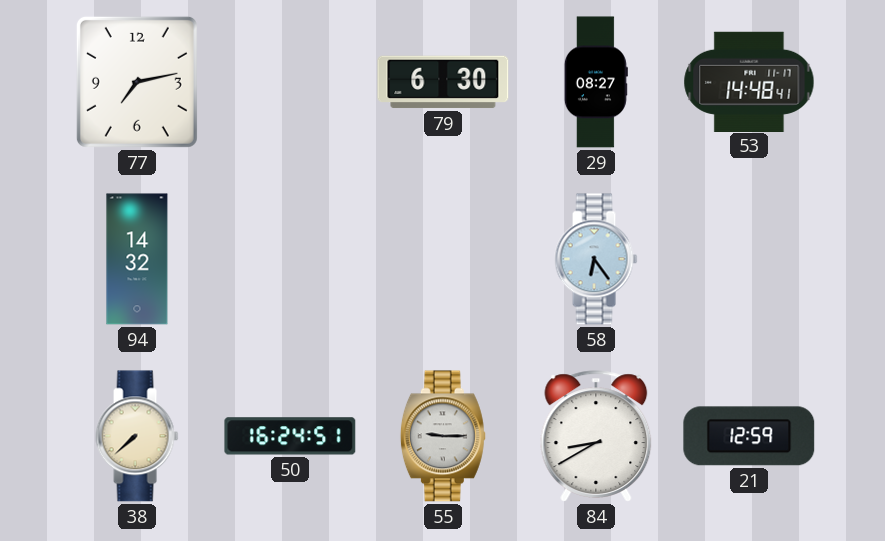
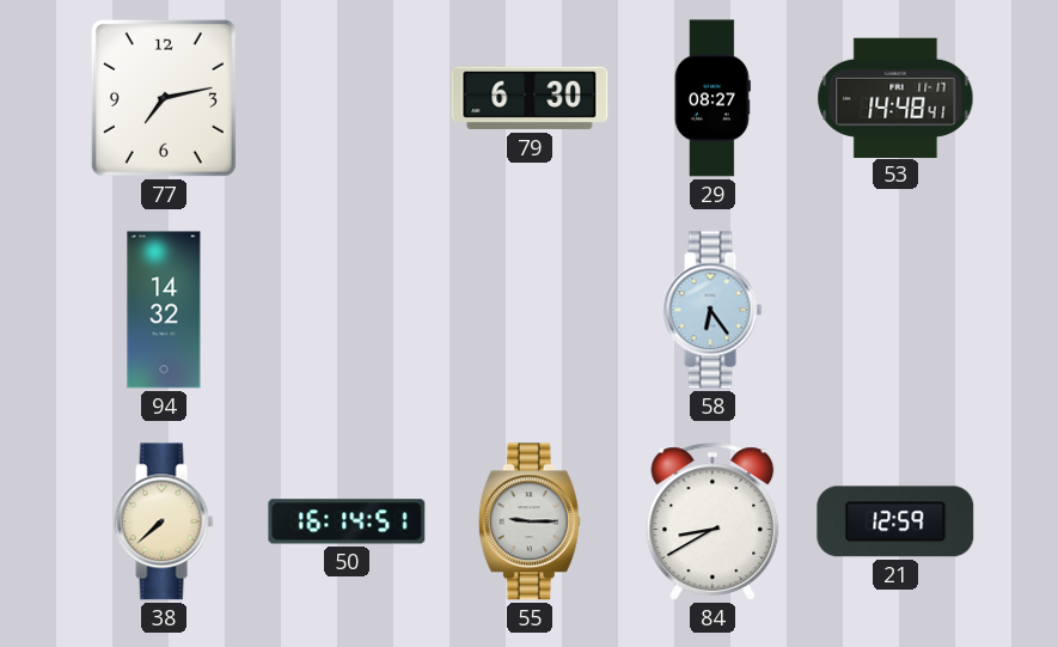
50: 16:24 -> 16:14
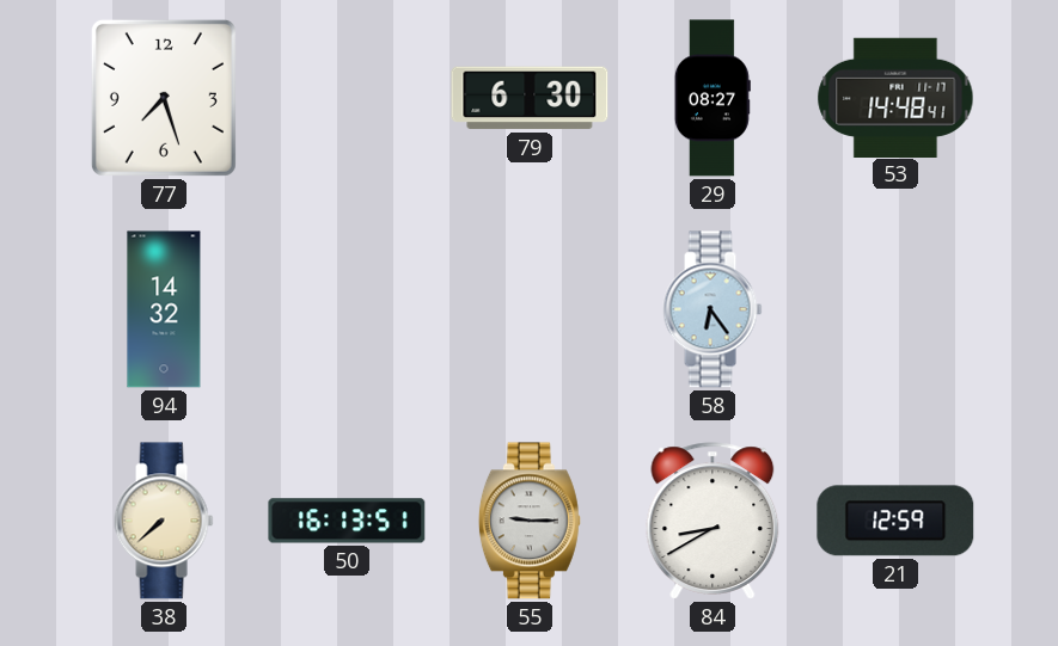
77: 7:13 -> 7:27
50: 16:14 -> 16:13
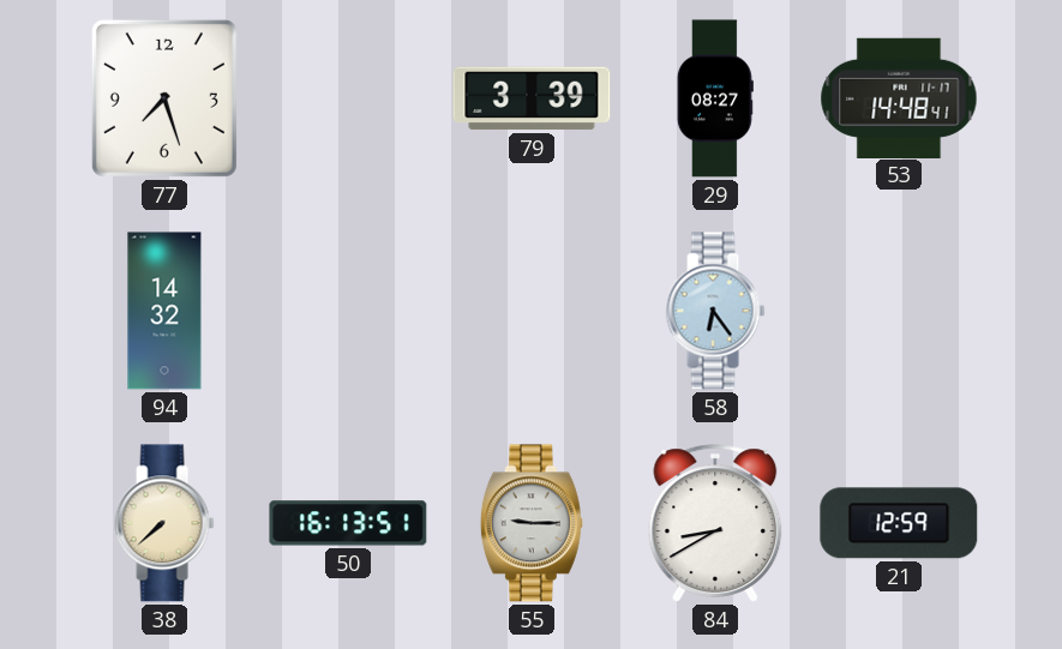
79: 6:30 -> 3:39
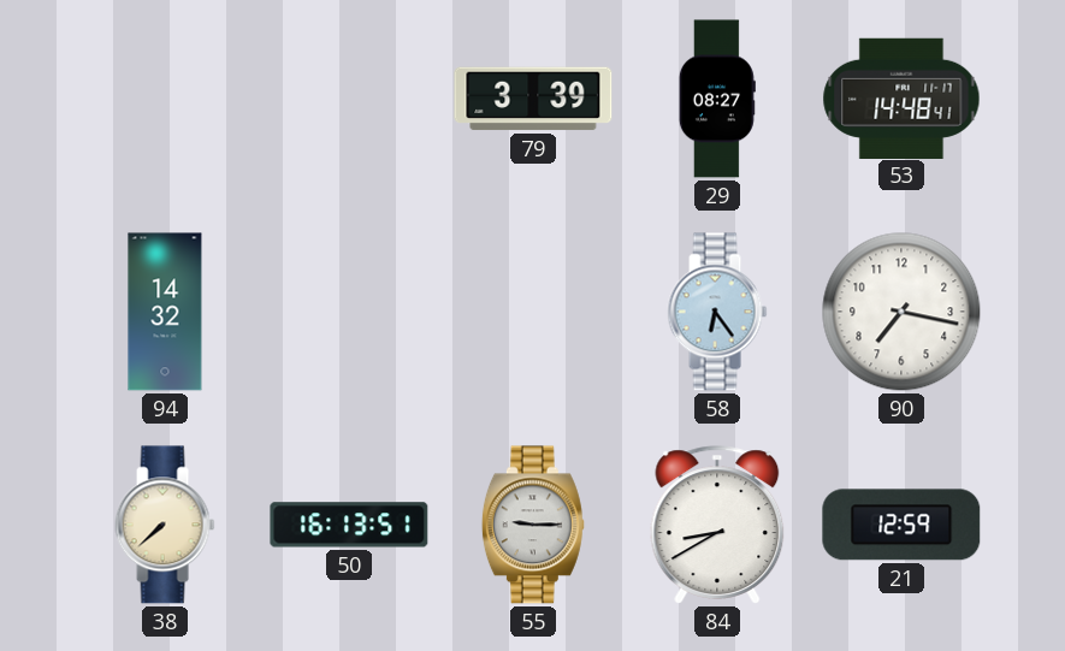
77: 7:27 -> none
90: none -> 7:17
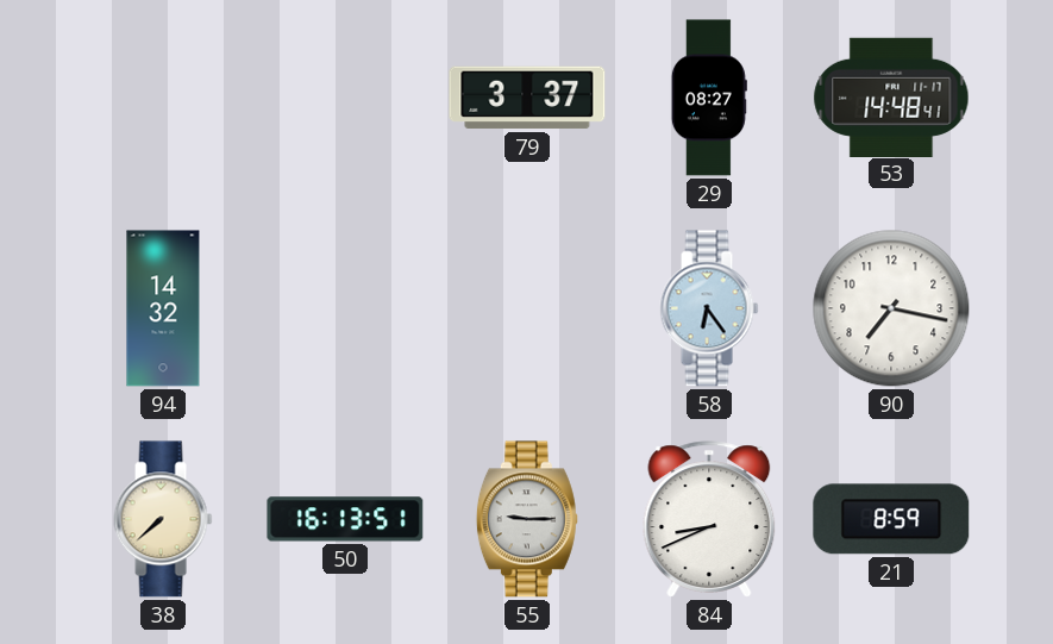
79: 3:39 -> 3:37
84: 8:40 -> 8:41
21: 12:59 -> 8:59
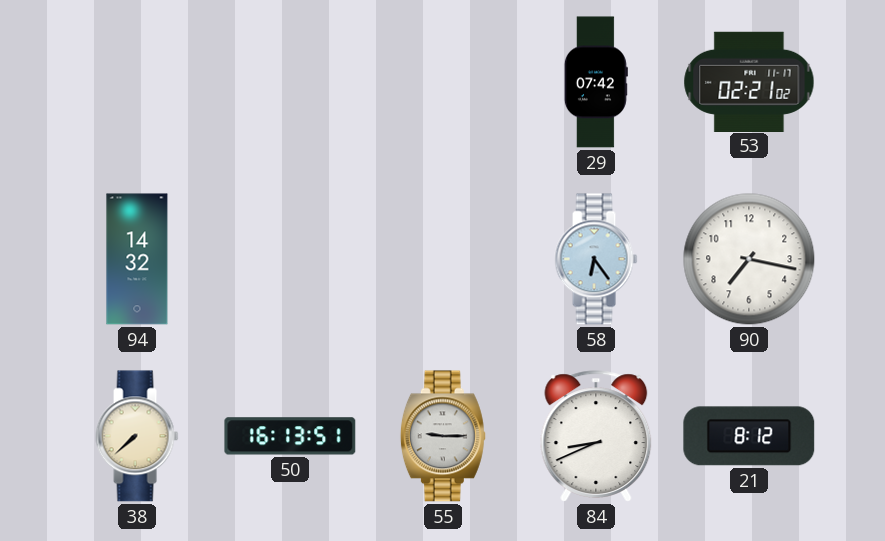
79: 3:37 -> none
29: 08:27 -> 07:42
53: 14:48 -> 02:21
21: 8:59 -> 8:12
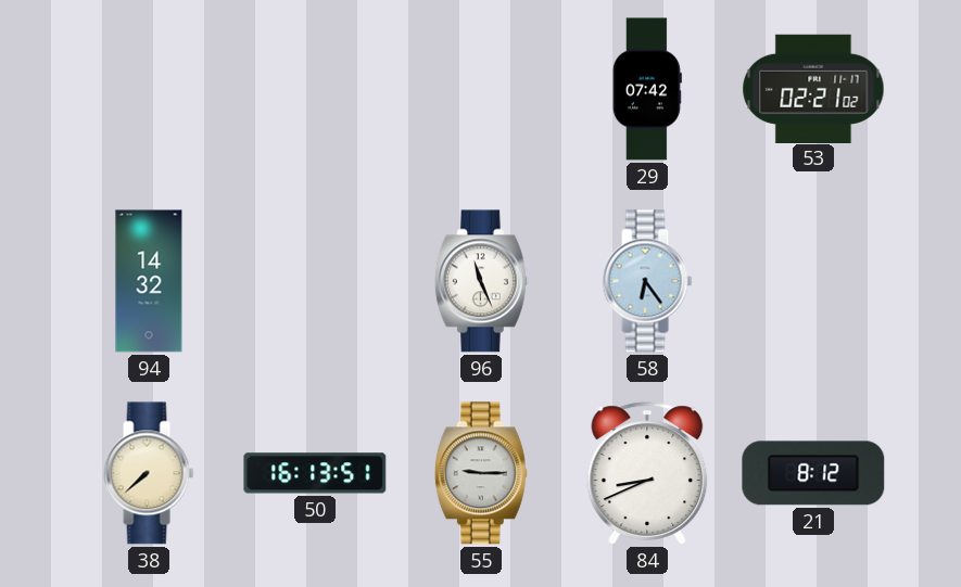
96: none -> 11:26
90: 7:17 -> none
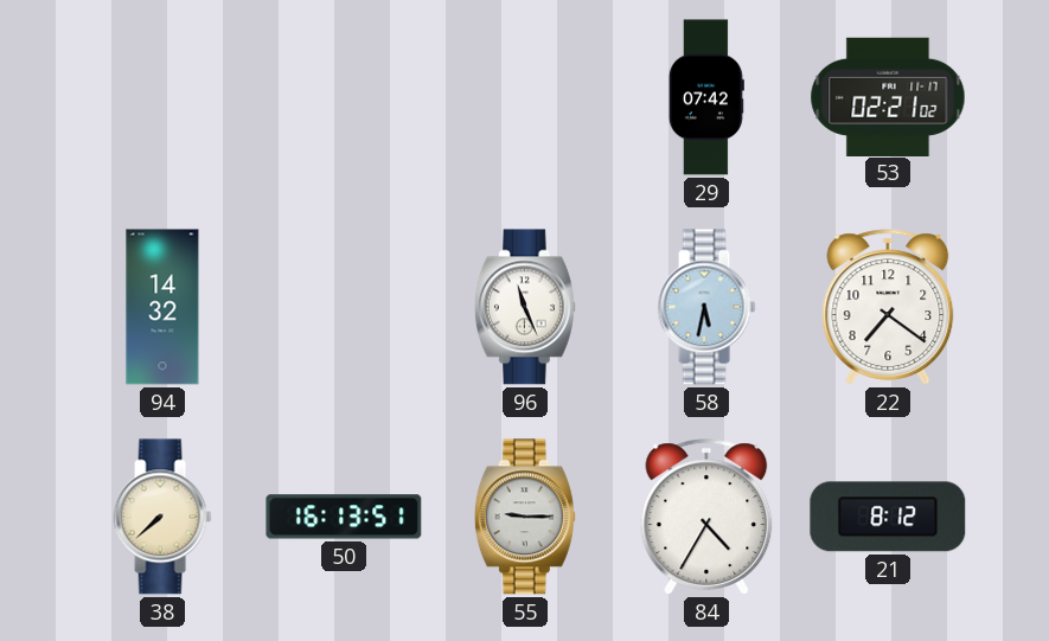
58: 6:24 -> 5:32
22: none -> 7:21
84: 8:41 -> 4:35
